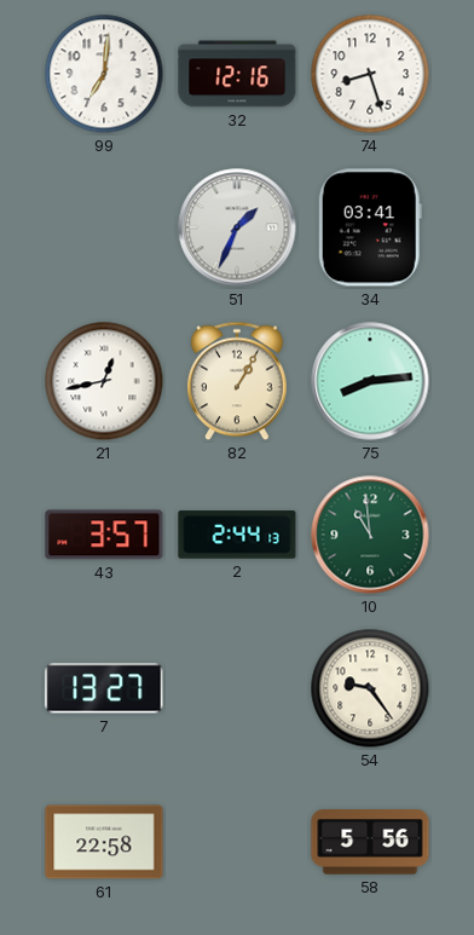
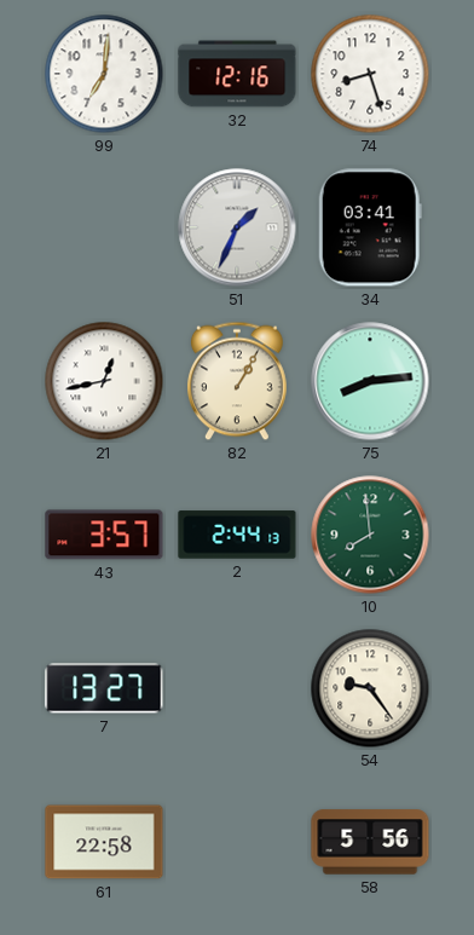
10: 10:59 -> 7:59
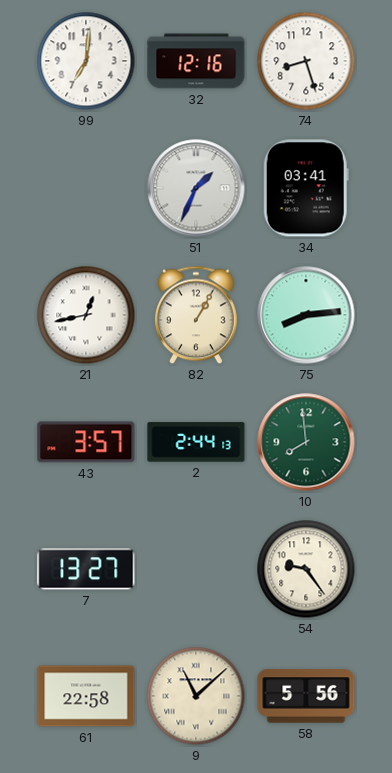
9: none -> 11:08
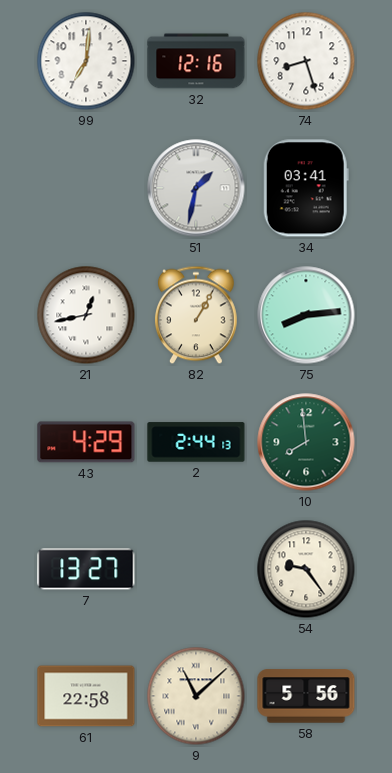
51: 1:34 -> 1:32
43: 3:57 -> 4:29
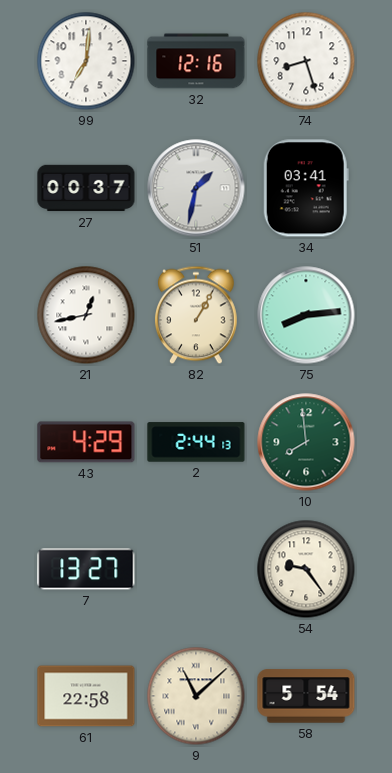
27: none -> 00:37
58: 5:56 -> 5:54
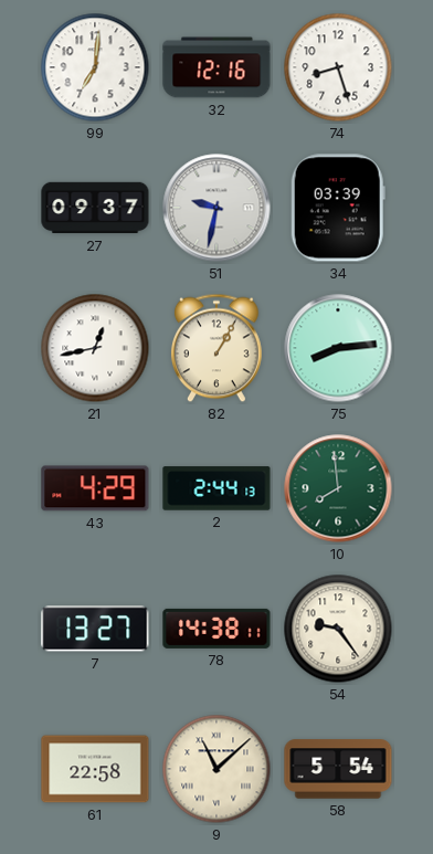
27: 00:37 -> 09:37
51: 1:32 -> 9:32
34: 03:41 -> 03:39
78: none -> 14:38
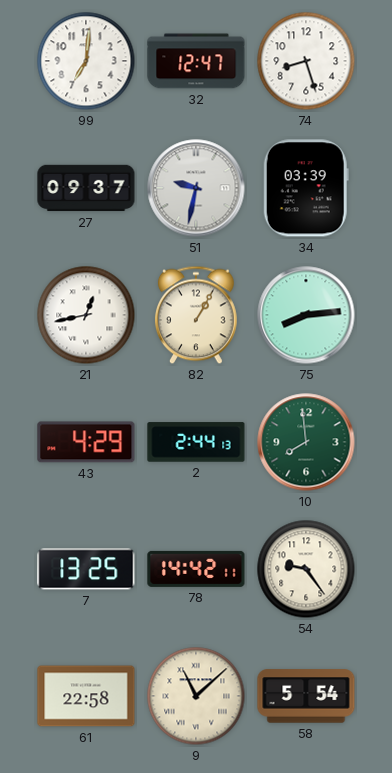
32: 12:16 -> 12:47
7: 13:27 -> 13:25
78: 14:38 -> 14:42
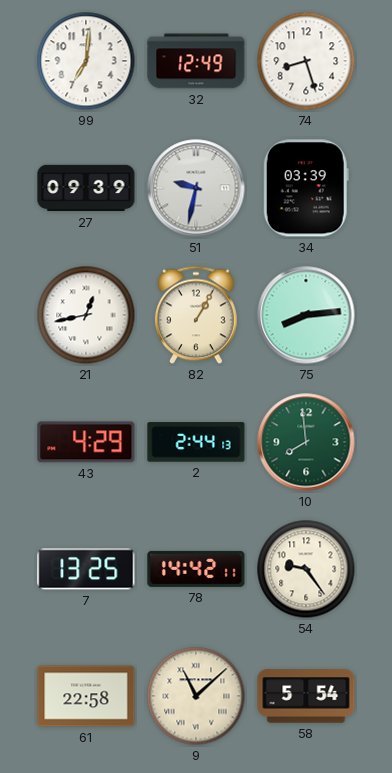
32: 12:47 -> 12:49
27: 09:37 -> 09:39
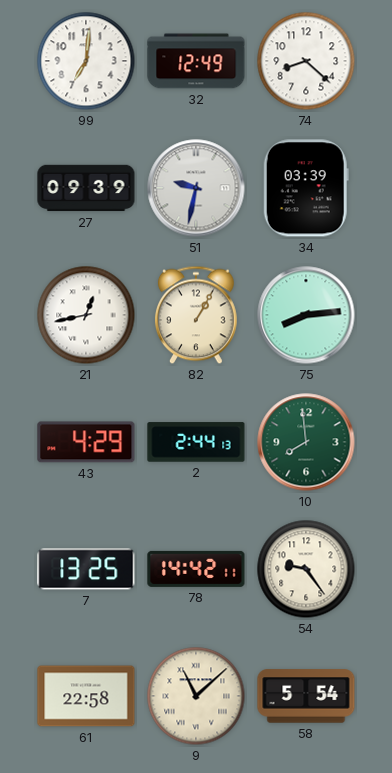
74: 8:27 -> 8:22
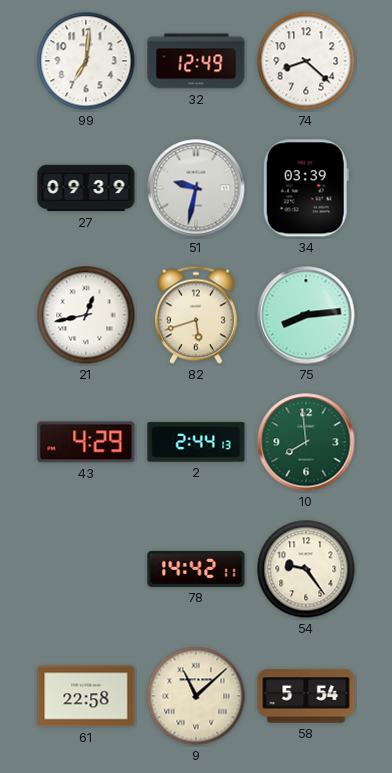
82: 1:05 -> 5:42
7: 13:25 -> none
